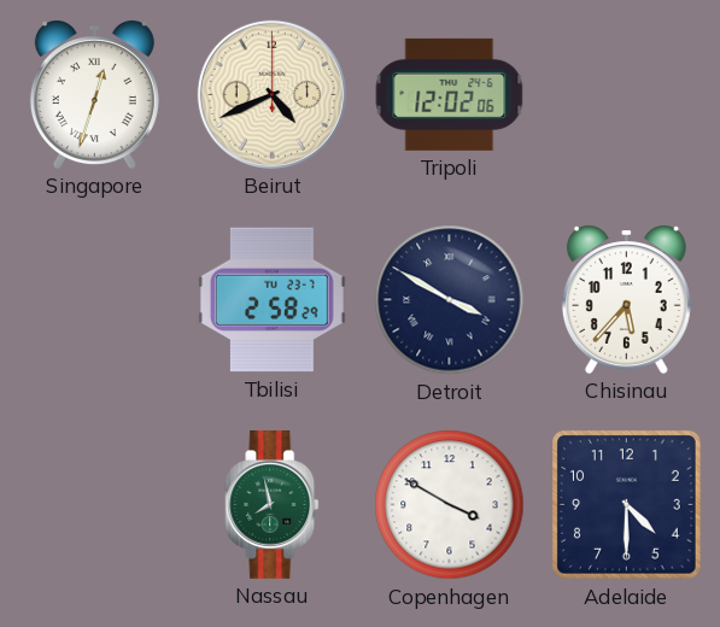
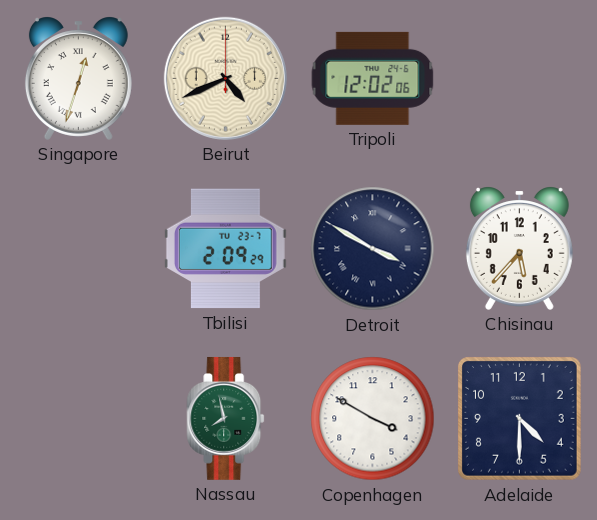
Tbilisi: 2:58 -> 2:09
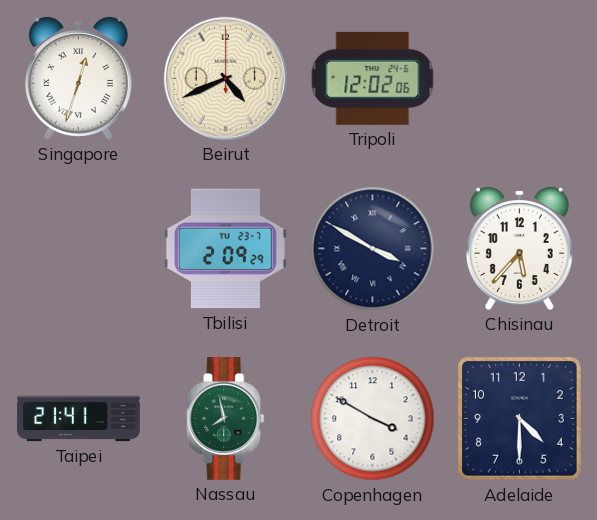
Taipei: none -> 21:41
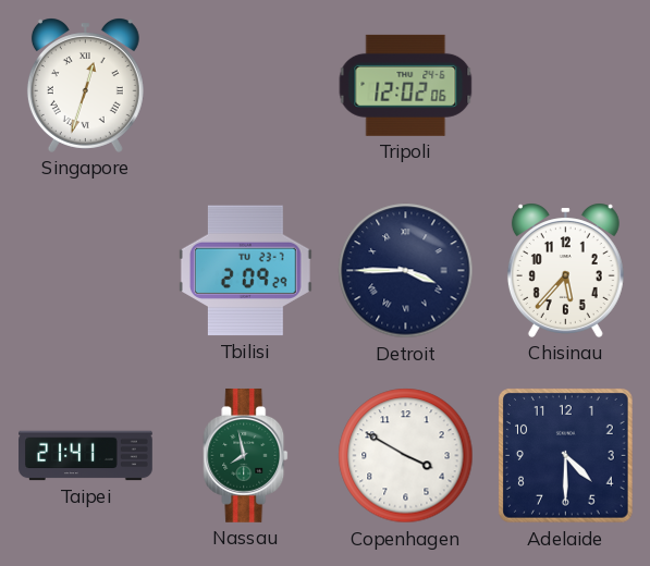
Beirut: 4:41 -> none
Detroit: 3:50 -> 3:45
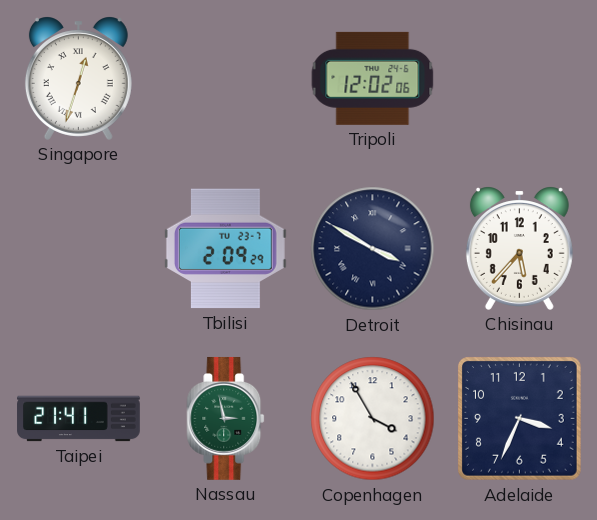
Detroit: 3:45 -> 3:50
Nassau: 7:58 -> 2:58
Copenhagen: 3:50 -> 3:55
Adelaide: 4:30 -> 3:34
